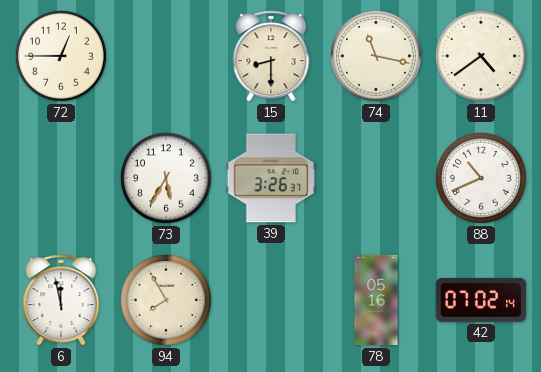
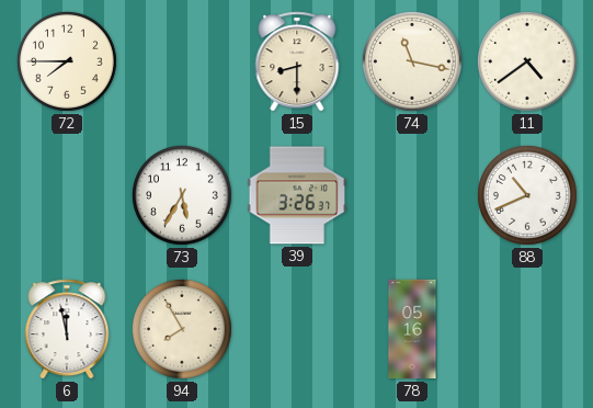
72: 12:45 -> 7:45
42: 07:02 -> none
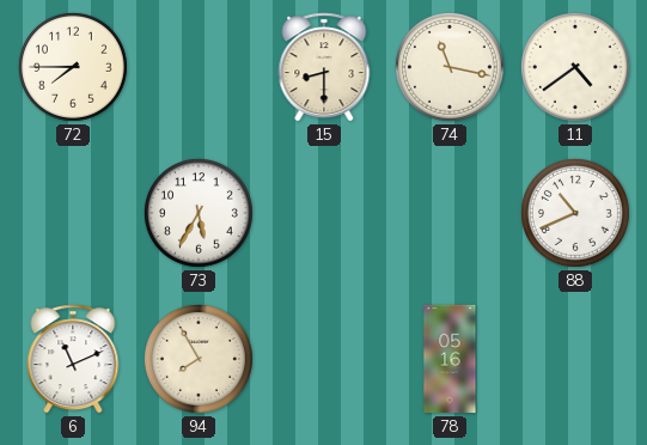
39: 3:26 -> none
6: 11:58 -> 11:11
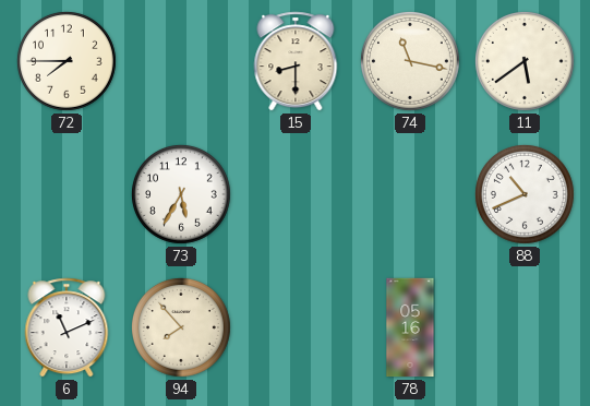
11: 4:39 -> 5:39
94: 7:55 -> 7:53
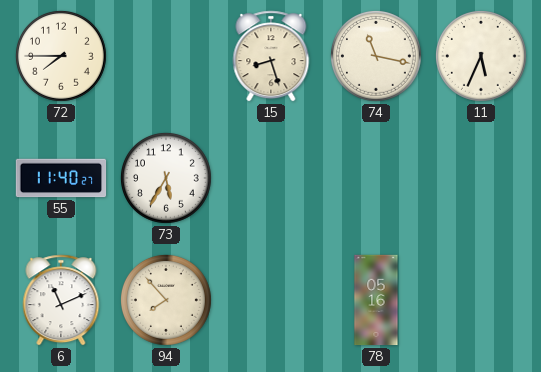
15: 8:30 -> 8:27
11: 5:39 -> 5:34
55: none -> 11:40
88: 10:41 -> none
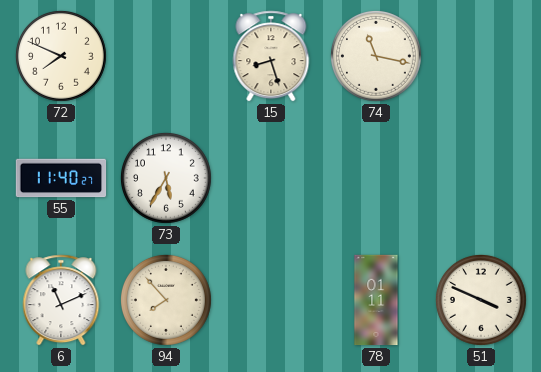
72: 7:45 -> 7:49
11: 5:34 -> none
78: 05:16 -> 01:11
51: none -> 3:49
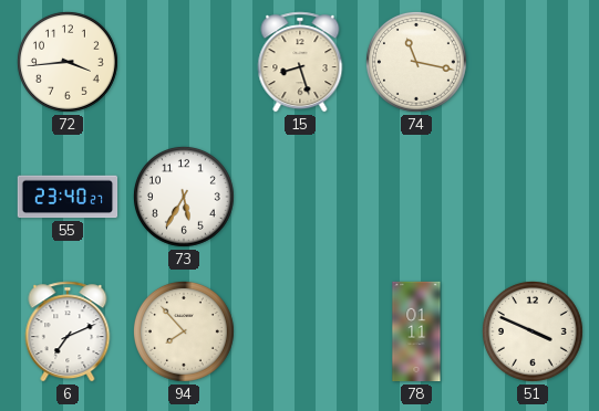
72: 7:49 -> 3:44
55: 11:40 -> 23:40
6: 11:11 -> 7:11
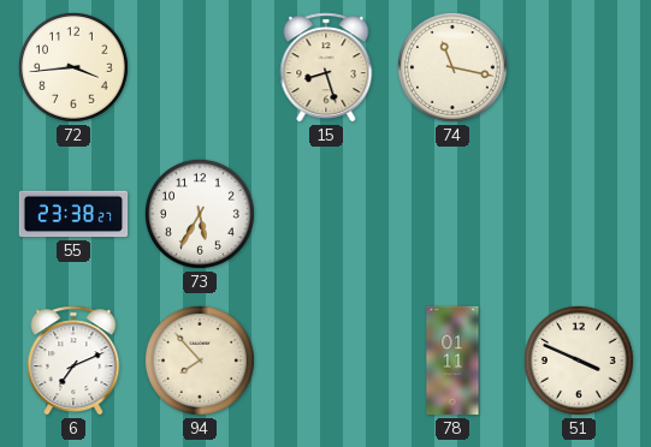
55: 23:40 -> 23:38
